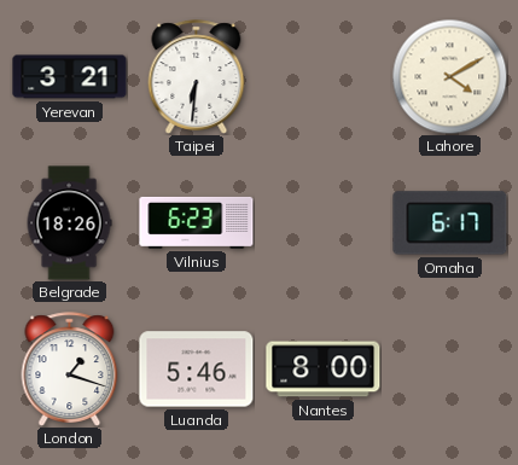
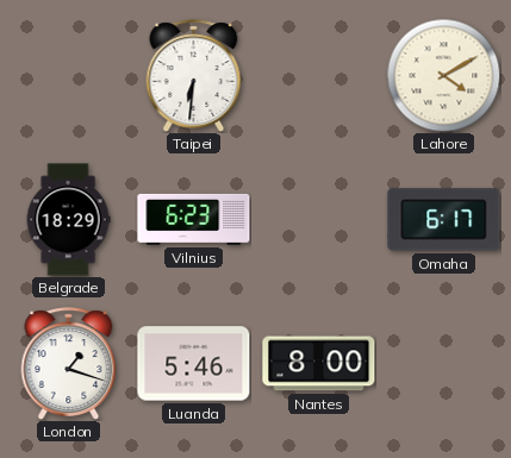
Yerevan: 3:21 -> none
Belgrade: 18:26 -> 18:29
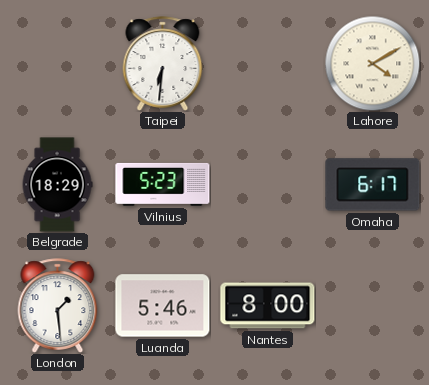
Vilnius: 6:23 -> 5:23
London: 1:18 -> 1:29
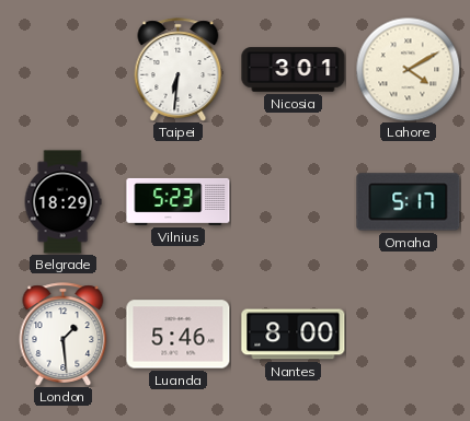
Nicosia: none -> 3:01
Omaha: 6:17 -> 5:17
